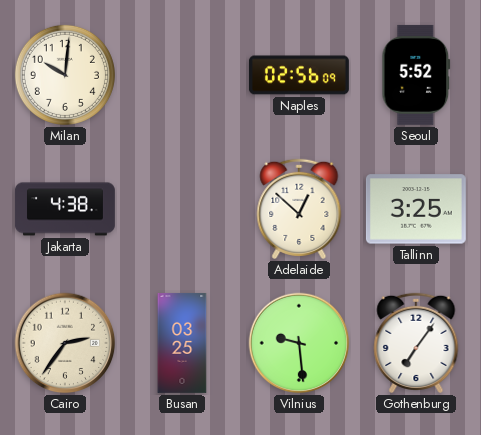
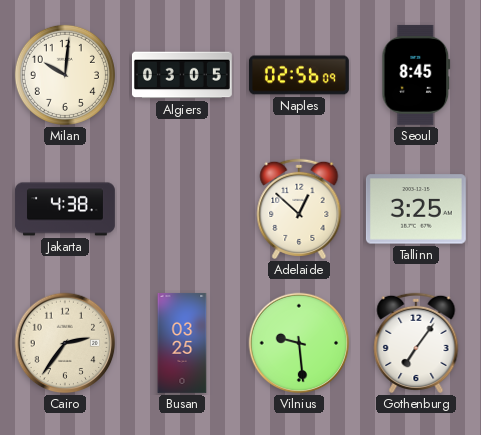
Algiers: none -> 03:05
Seoul: 5:52 -> 8:45
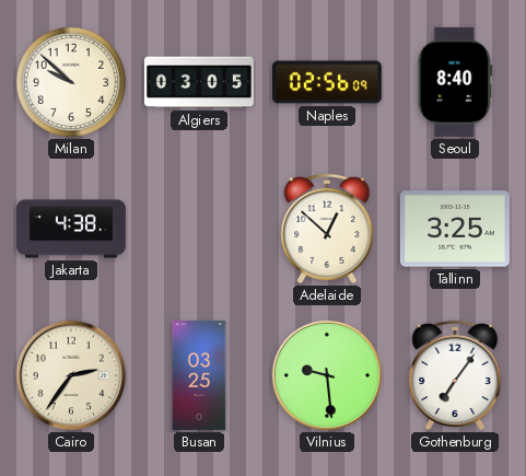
Milan: 10:01 -> 9:52
Seoul: 8:45 -> 8:40
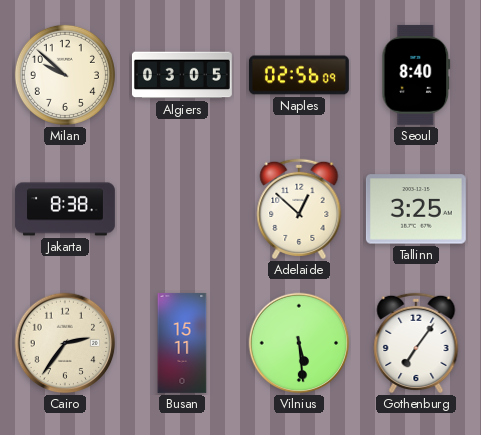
Jakarta: 4:38 -> 8:38
Busan: 03:25 -> 15:11
Vilnius: 9:29 -> 5:29
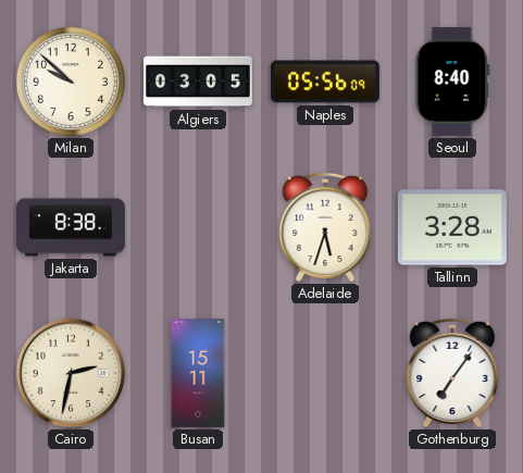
Naples: 02:56 -> 05:56
Adelaide: 12:52 -> 5:33
Tallinn: 3:25 -> 3:28
Cairo: 2:36 -> 2:32
Vilnius: 5:29 -> none
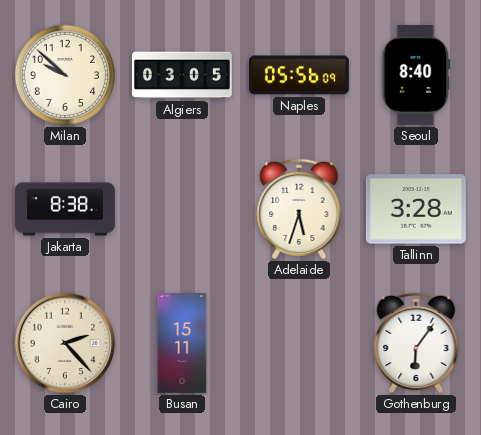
Cairo: 2:32 -> 2:23
Gothenburg: 7:06 -> 6:06
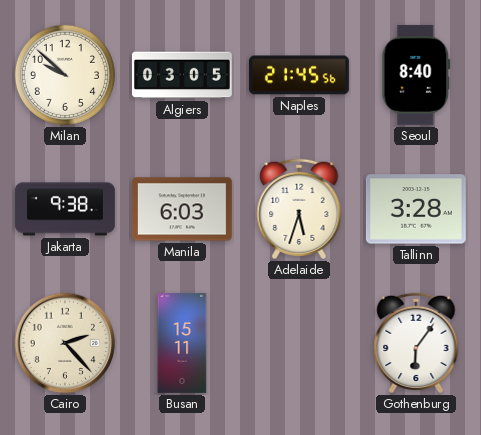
Naples: 05:56 -> 21:45
Jakarta: 8:38 -> 9:38
Manila: none -> 6:03
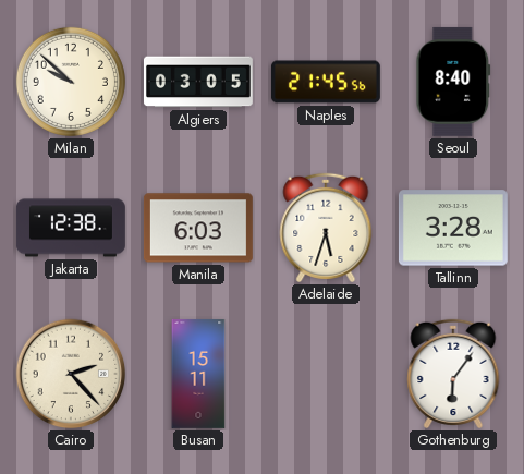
Jakarta: 9:38 -> 12:38
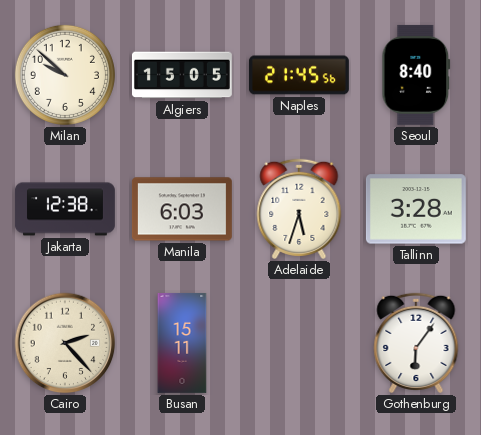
Algiers: 03:05 -> 15:05
